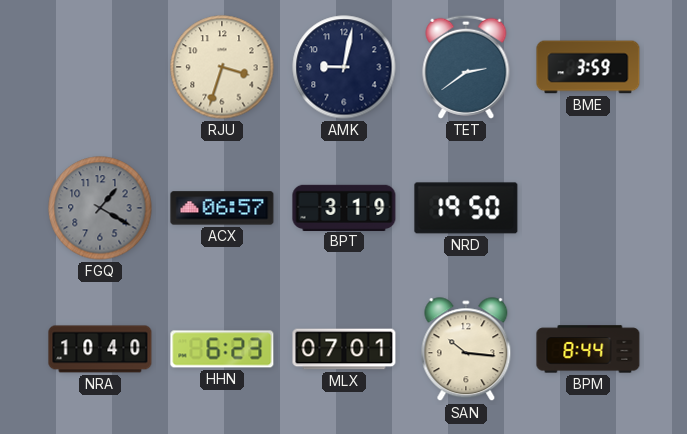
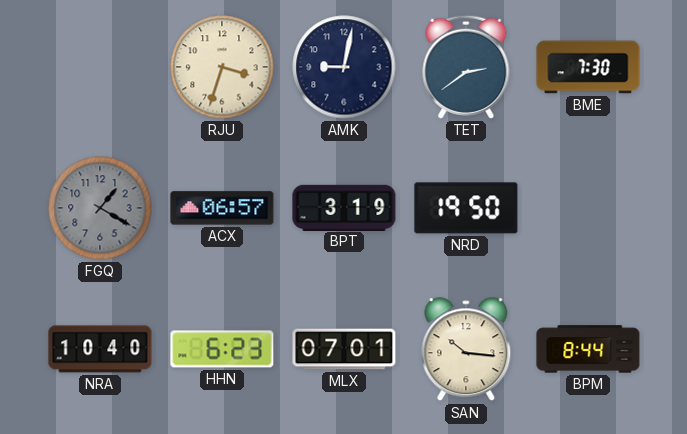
BME: 3:59 -> 7:30
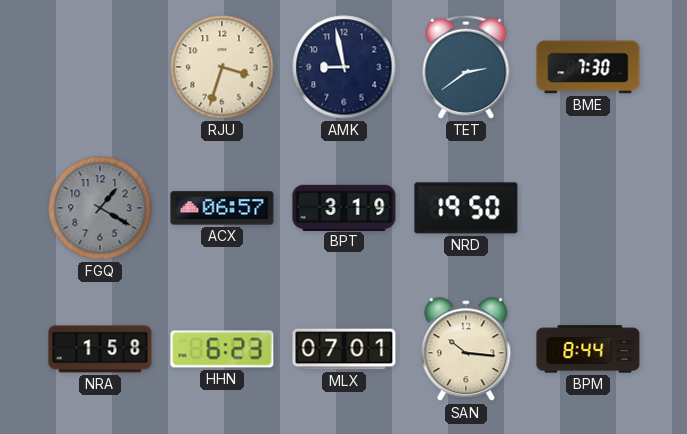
AMK: 9:02 -> 8:58
NRA: 10:40 -> 1:58
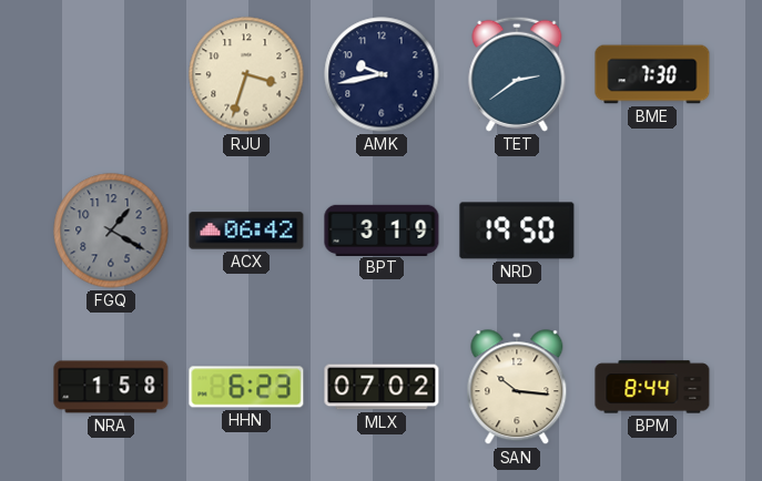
AMK: 8:58 -> 9:43
ACX: 06:57 -> 06:42
MLX: 07:01 -> 07:02
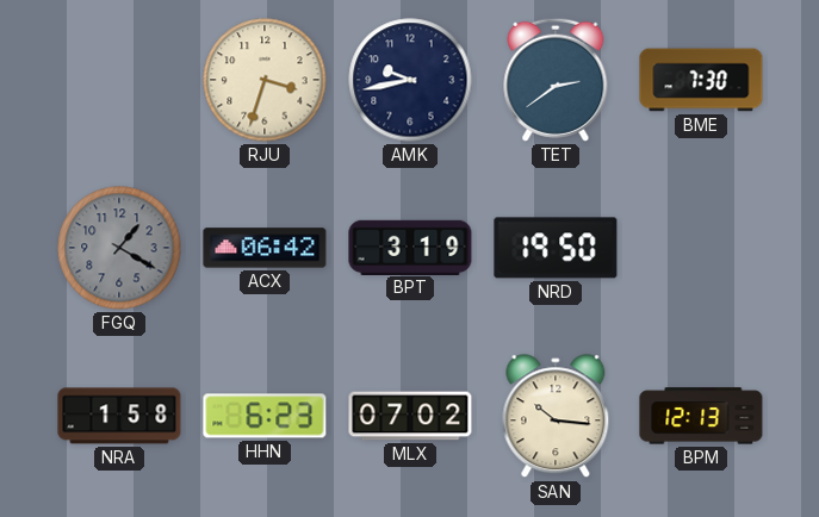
BPM: 8:44 -> 12:13
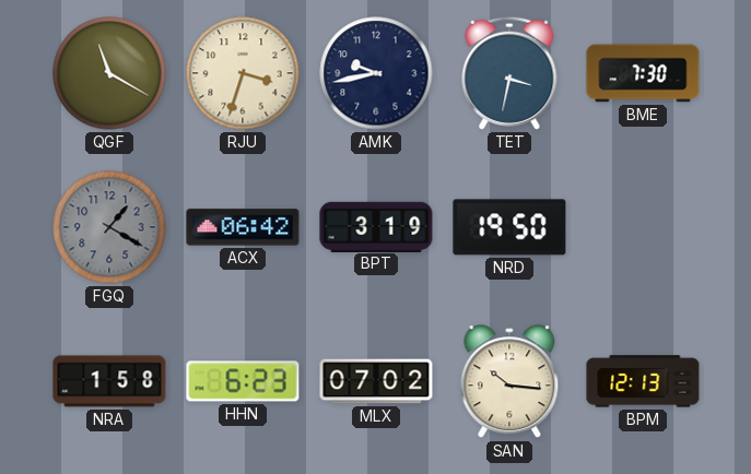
QGF: none -> 11:20
TET: 2:39 -> 3:32
